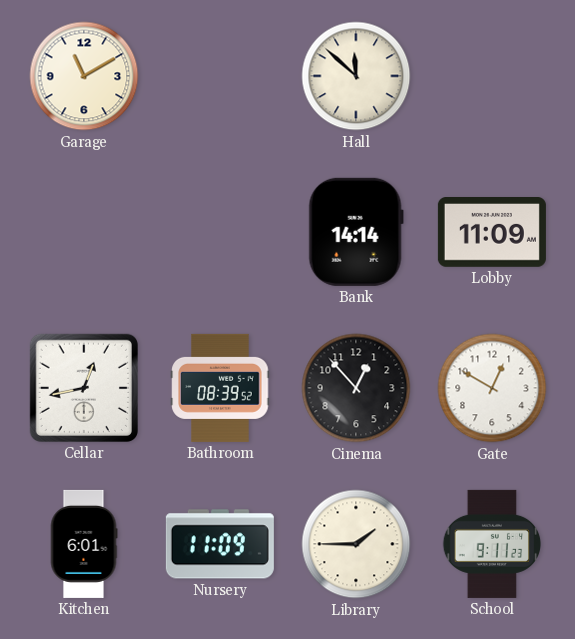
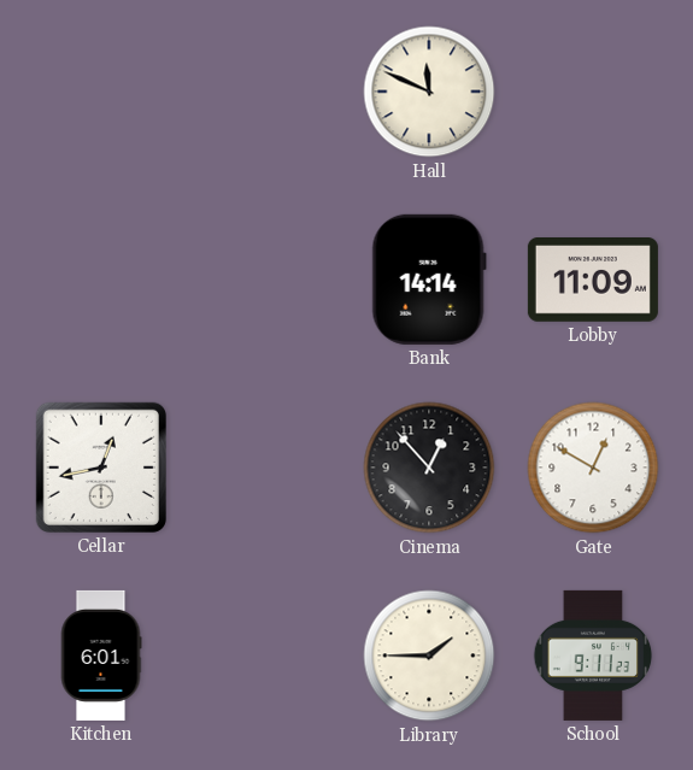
Garage: 11:10 -> none
Hall: 11:52 -> 11:49
Bathroom: 08:39 -> none
Nursery: 11:09 -> none
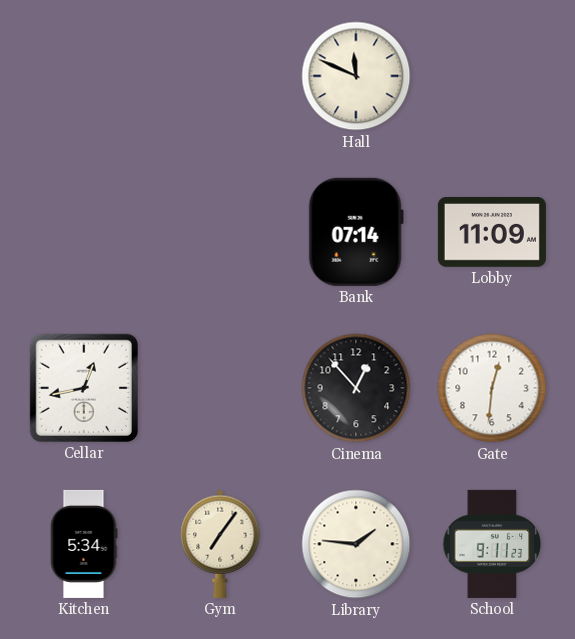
Bank: 14:14 -> 07:14
Gate: 12:50 -> 12:31
Kitchen: 6:01 -> 5:34
Gym: none -> 7:06
Library: 1:45 -> 1:46
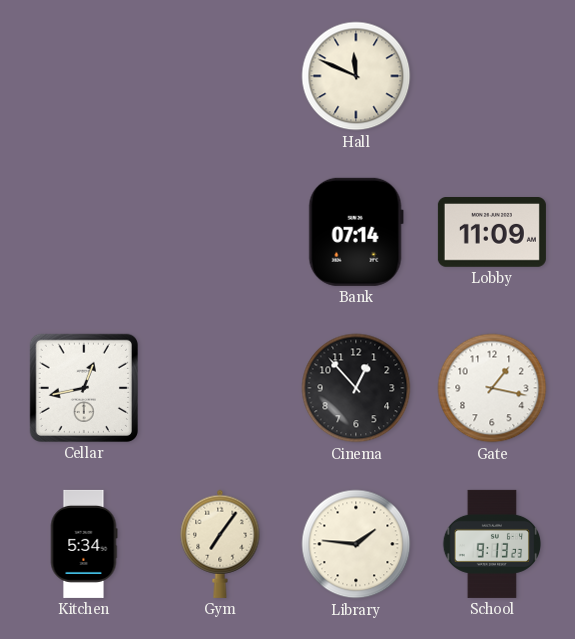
Gate: 12:31 -> 1:17
School: 9:11 -> 9:13
